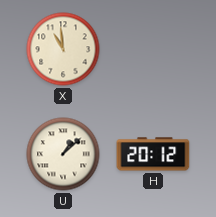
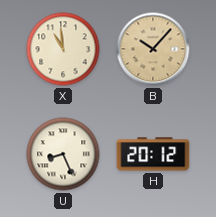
B: none -> 10:07
U: 1:08 -> 8:26
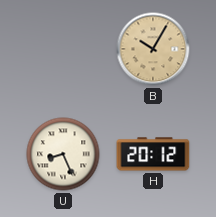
X: 10:59 -> none
B: 10:07 -> 10:05
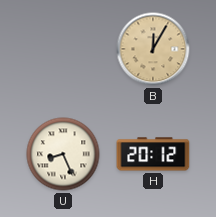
B: 10:05 -> 12:05
